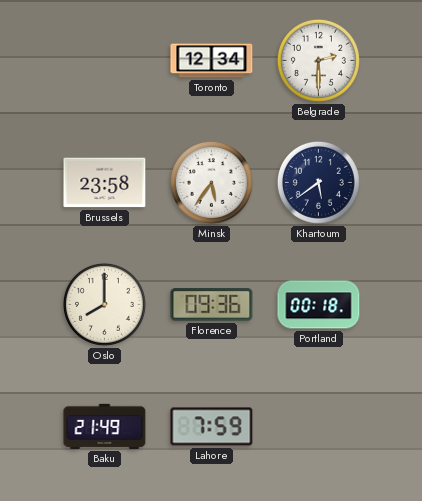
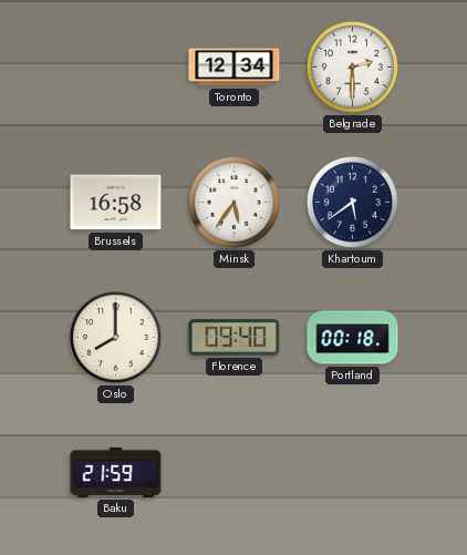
Brussels: 23:58 -> 16:58
Florence: 09:36 -> 09:40
Baku: 21:49 -> 21:59
Lahore: 7:59 -> none
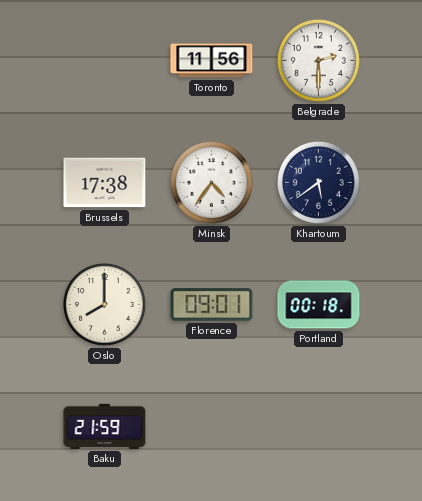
Toronto: 12:34 -> 11:56
Brussels: 16:58 -> 17:38
Minsk: 5:36 -> 4:36
Florence: 09:40 -> 09:01
